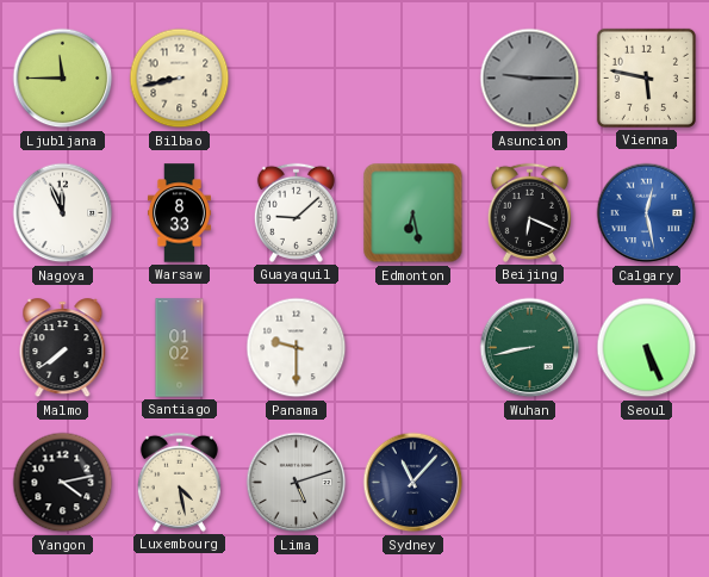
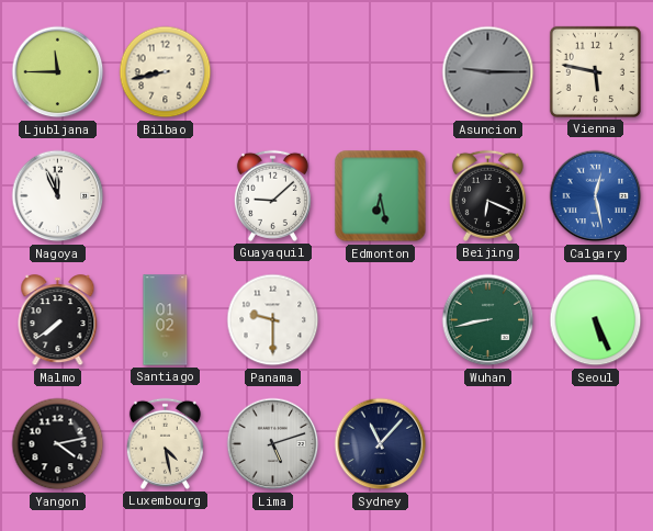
Warsaw: 8:33 -> none
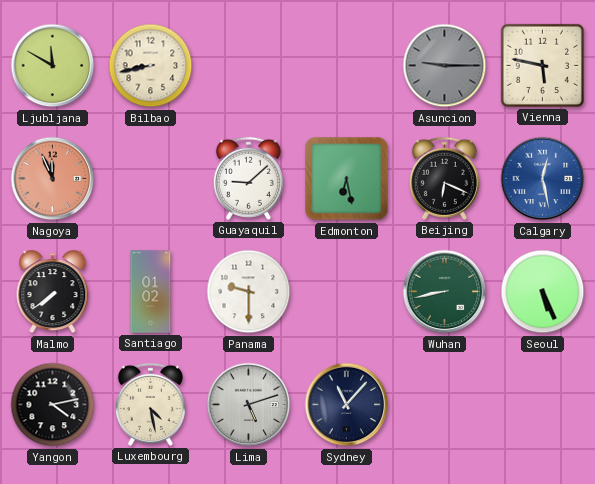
Ljubljana: 11:45 -> 11:50
Nagoya dial: white -> salmon
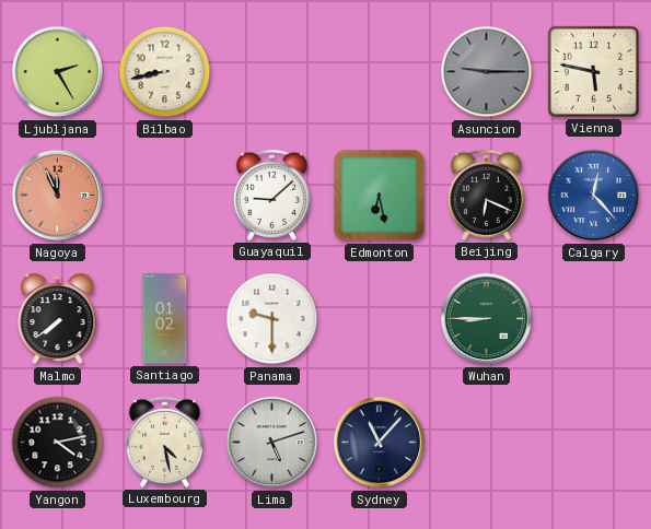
Ljubljana: 11:50 -> 2:25
Calgary: 12:28 -> 12:23
Wuhan: 8:43 -> 8:45
Seoul: 5:26 -> none
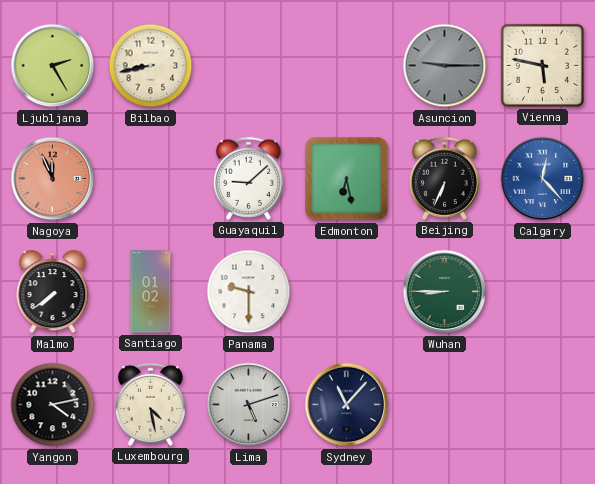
Beijing: 6:19 -> 6:34
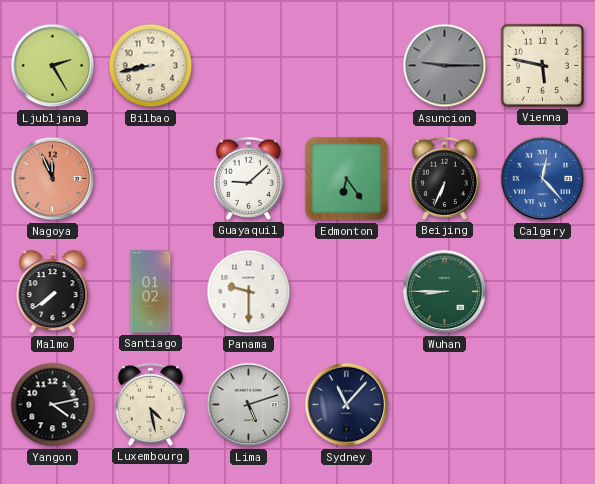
Edmonton: 6:28 -> 6:24
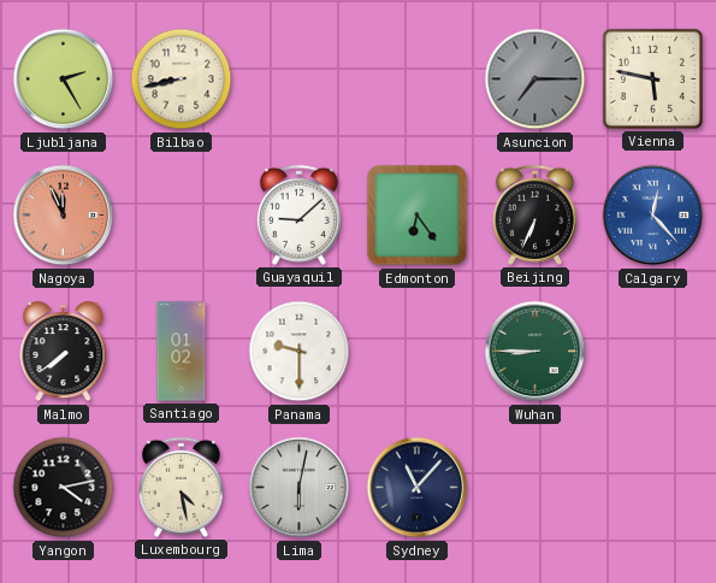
Asuncion: 9:15 -> 7:15
Lima: 5:12 -> 6:02
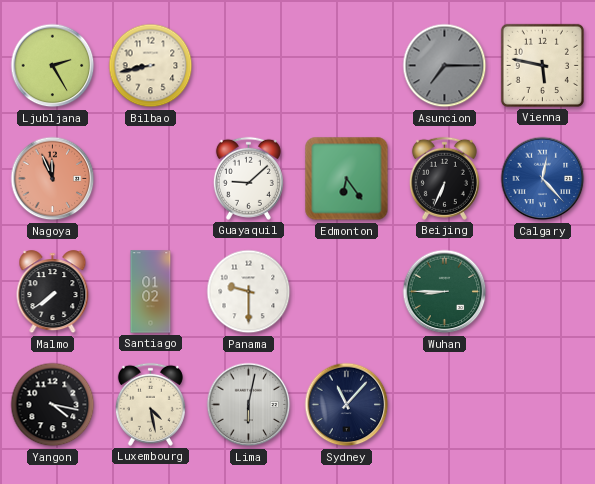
Yangon: 4:13 -> 4:17
